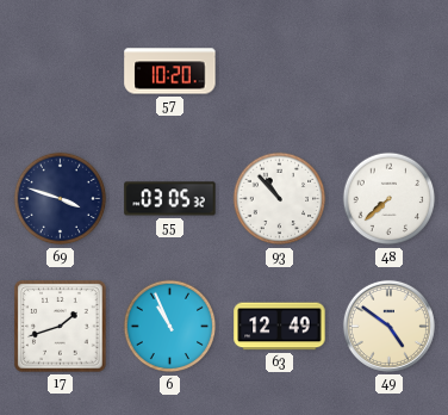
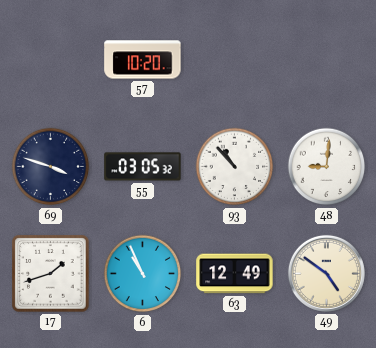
48: 7:38 -> 9:01
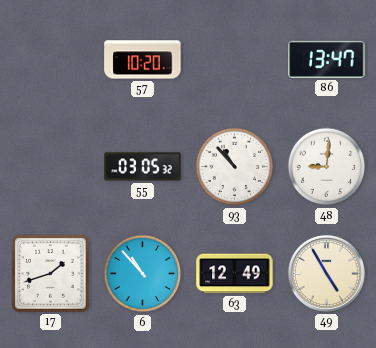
86: none -> 13:47
69: 3:48 -> none
6: 10:56 -> 10:53
49: 4:51 -> 4:55
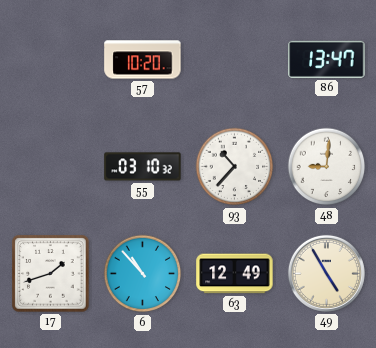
55: 03:05 -> 03:10
93: 10:53 -> 10:37
